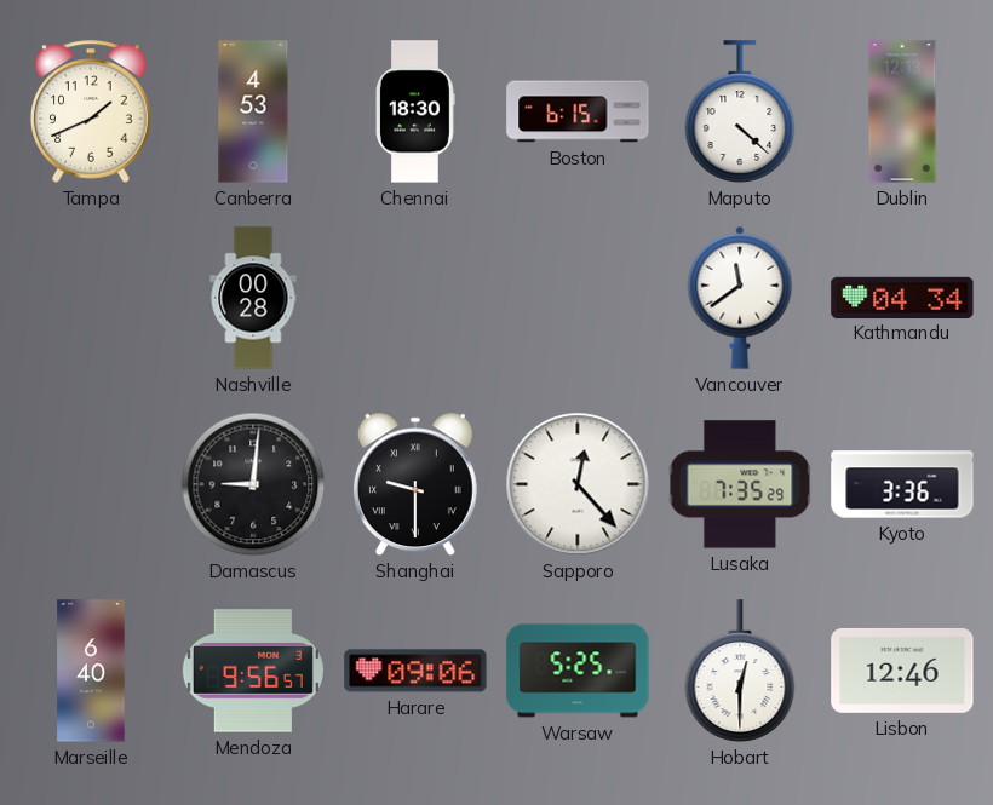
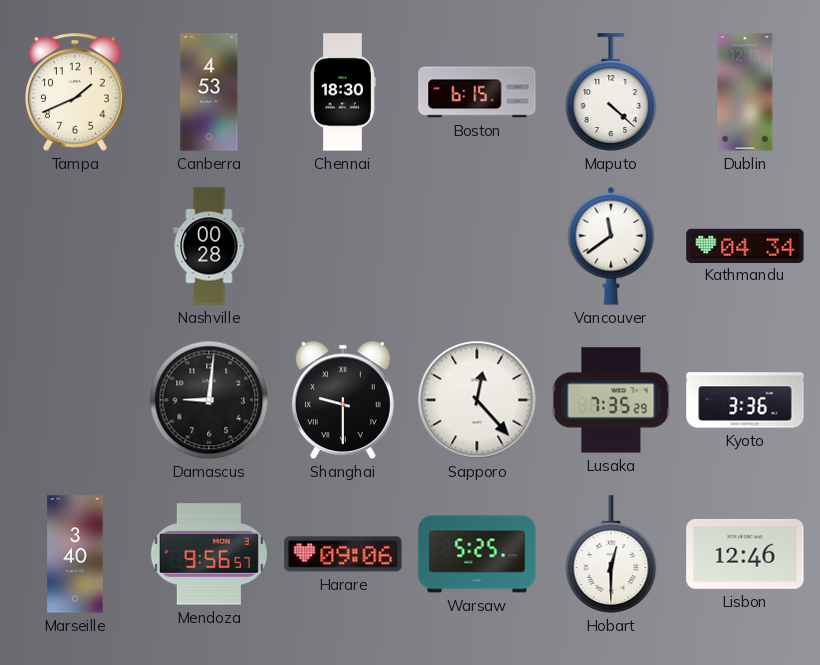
Marseille: 6:40 -> 3:40
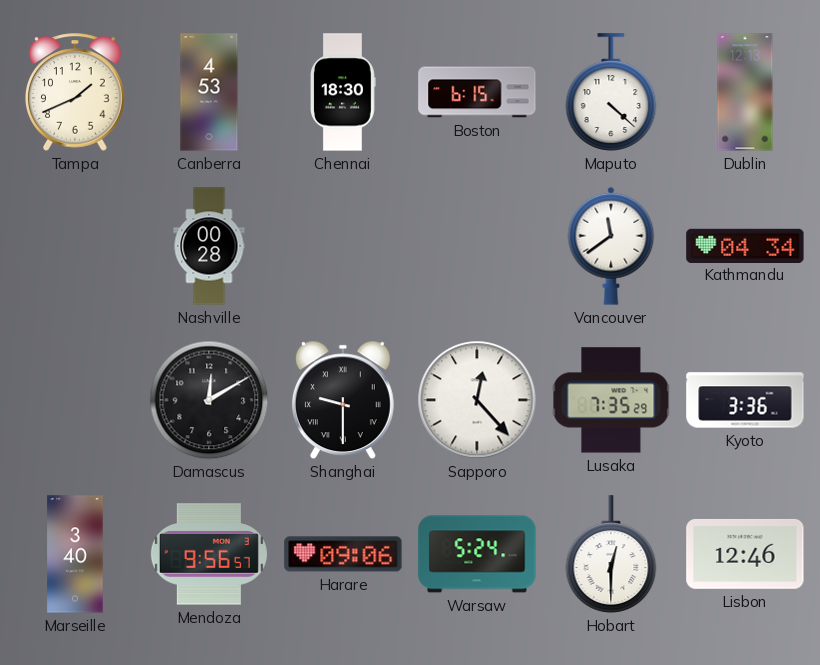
Damascus: 9:01 -> 12:10
Warsaw: 5:25 -> 5:24
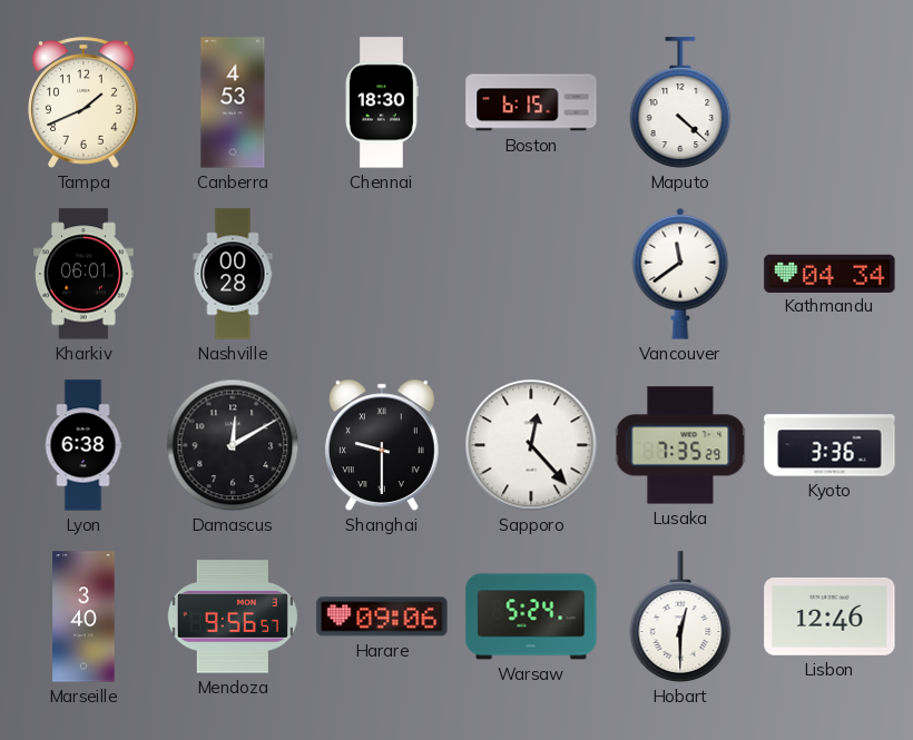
Dublin: 12:13 -> none
Kharkiv: none -> 06:01
Lyon: none -> 6:38
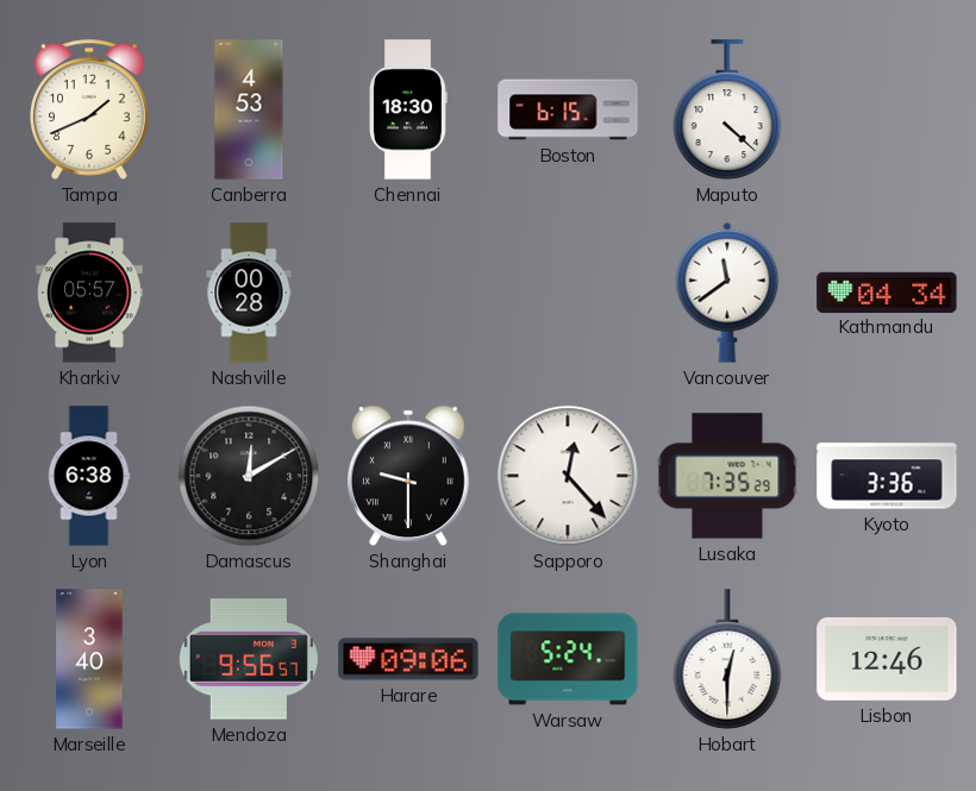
Kharkiv: 06:01 -> 05:57
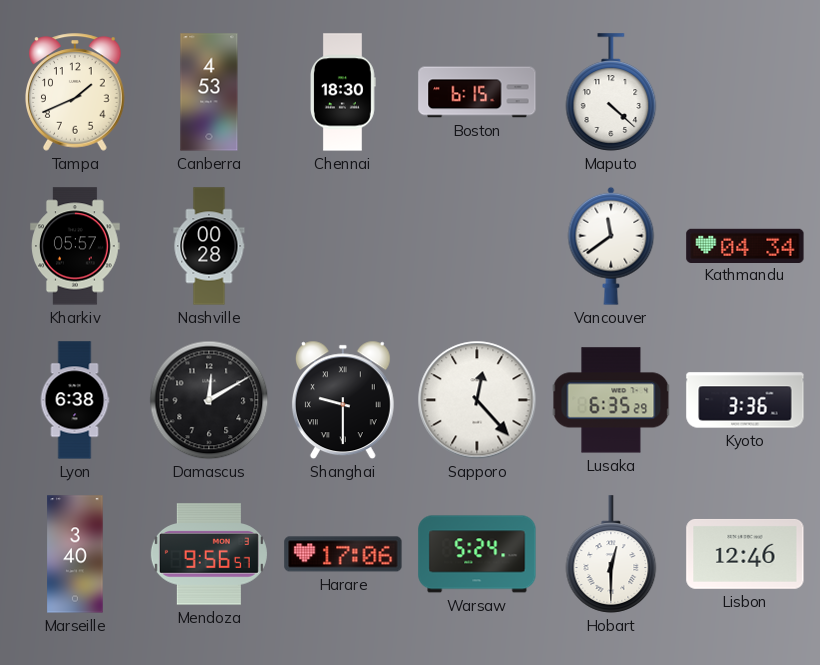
Lusaka: 7:35 -> 6:35
Harare: 09:06 -> 17:06
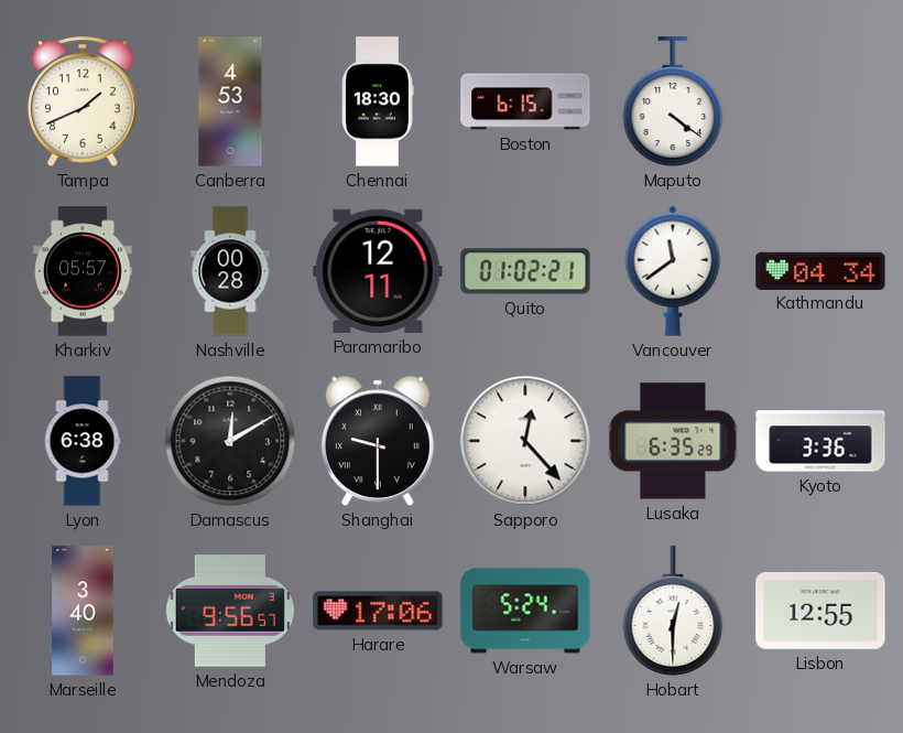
Maputo: 4:22 -> 4:21
Paramaribo: none -> 12:11
Quito: none -> 01:02
Lisbon: 12:46 -> 12:55
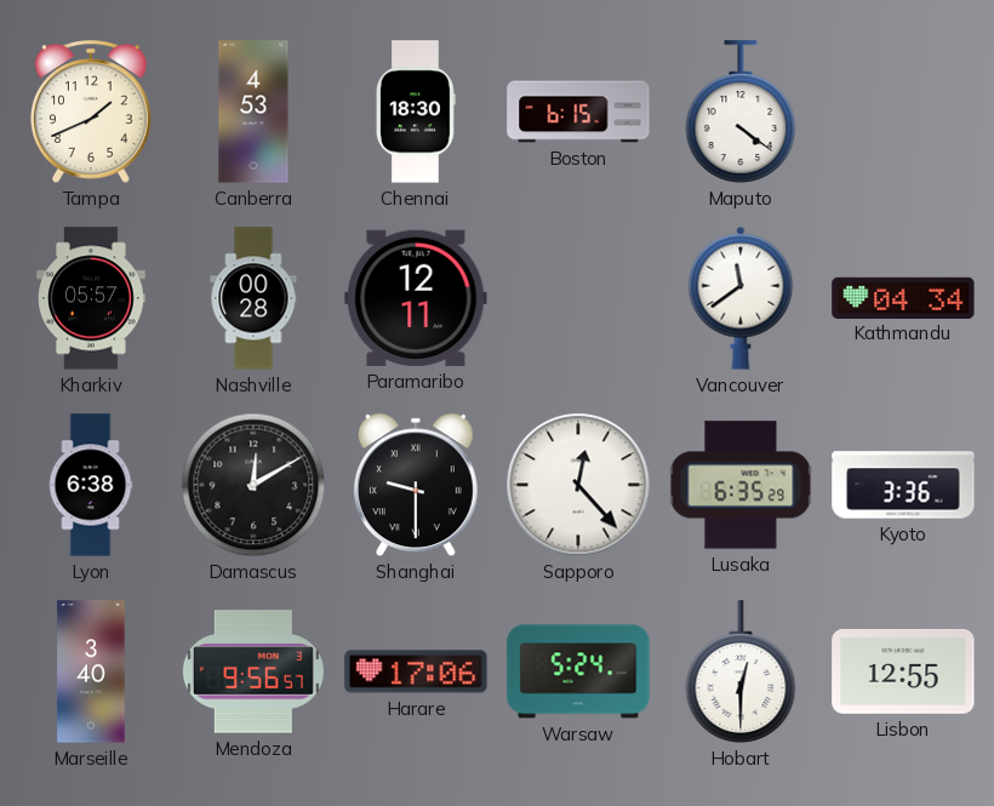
Quito: 01:02 -> none
